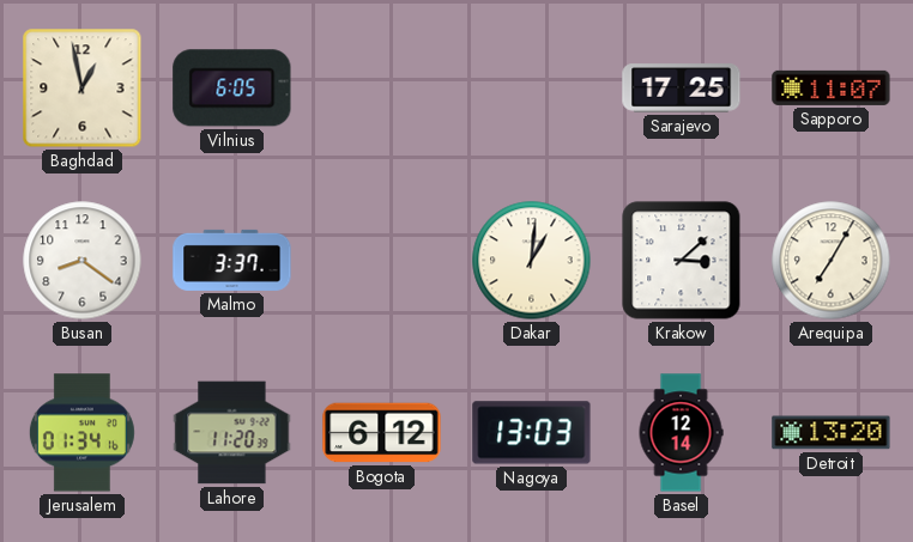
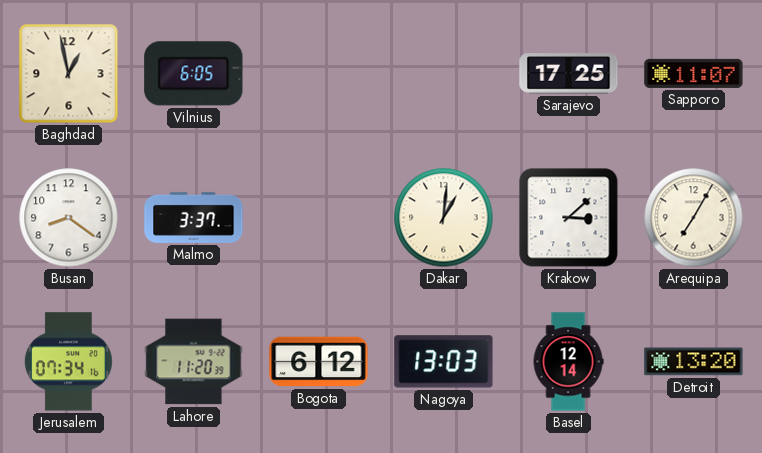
Jerusalem: 01:34 -> 07:34
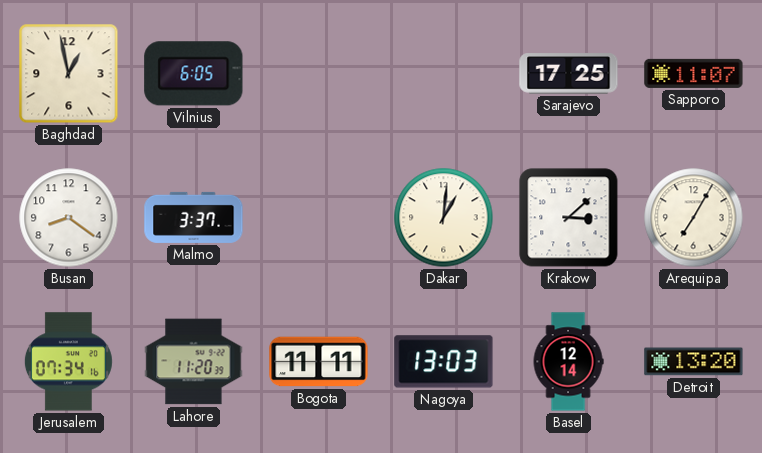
Bogota: 6:12 -> 11:11
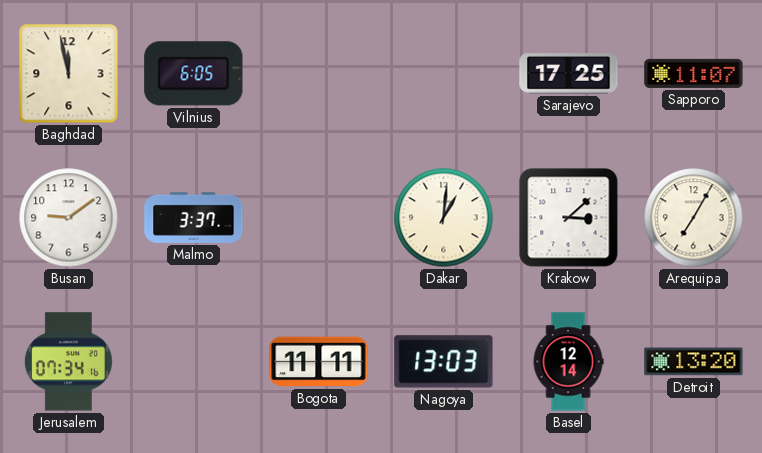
Baghdad: 12:58 -> 11:58
Busan: 8:21 -> 9:09
Lahore: 11:20 -> none
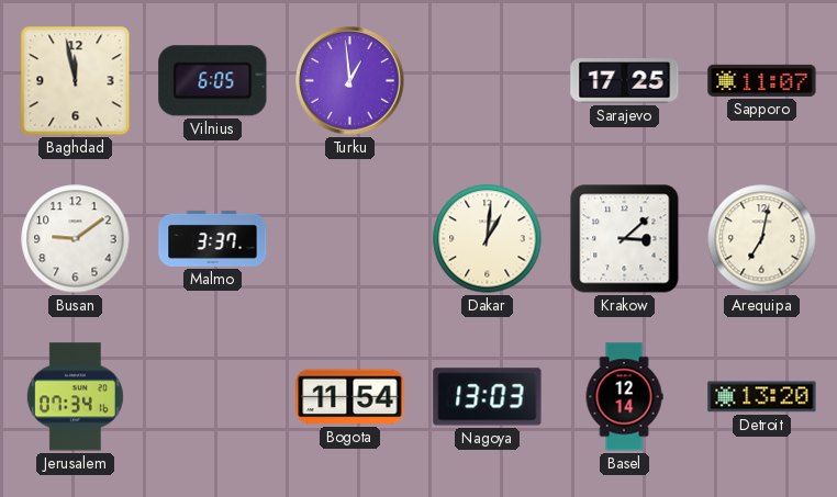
Turku: none -> 12:59
Arequipa: 7:05 -> 7:02
Bogota: 11:11 -> 11:54
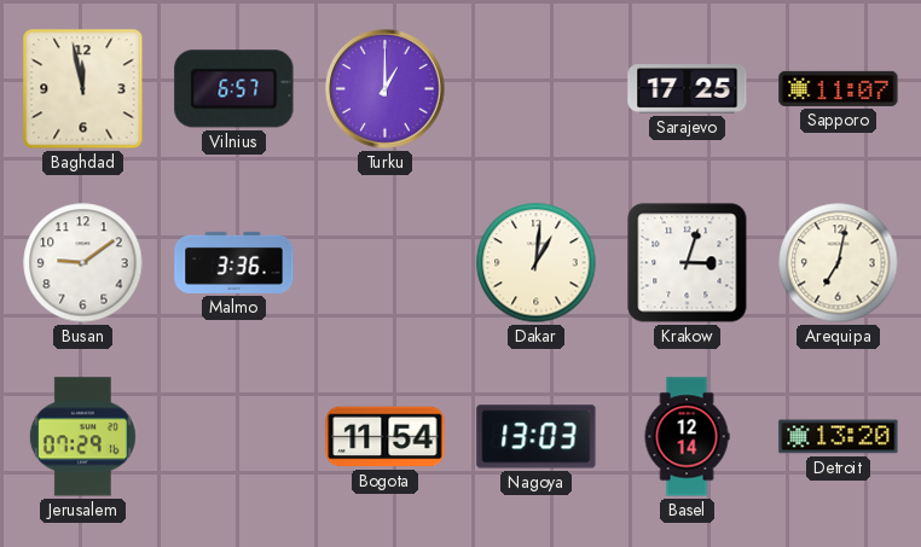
Vilnius: 6:05 -> 6:57
Turku: 12:59 -> 1:00
Malmo: 3:37 -> 3:36
Krakow: 3:08 -> 3:03
Jerusalem: 07:34 -> 07:29
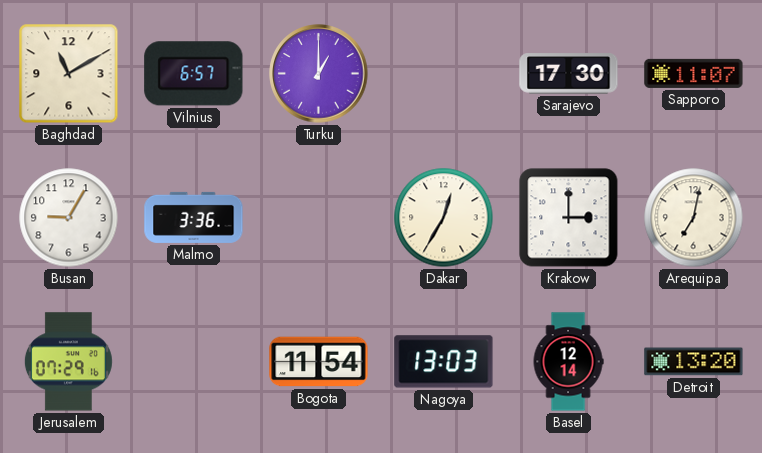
Baghdad: 11:58 -> 11:10
Sarajevo: 17:25 -> 17:30
Busan: 9:09 -> 9:05
Dakar: 1:01 -> 12:35
Krakow: 3:03 -> 3:00
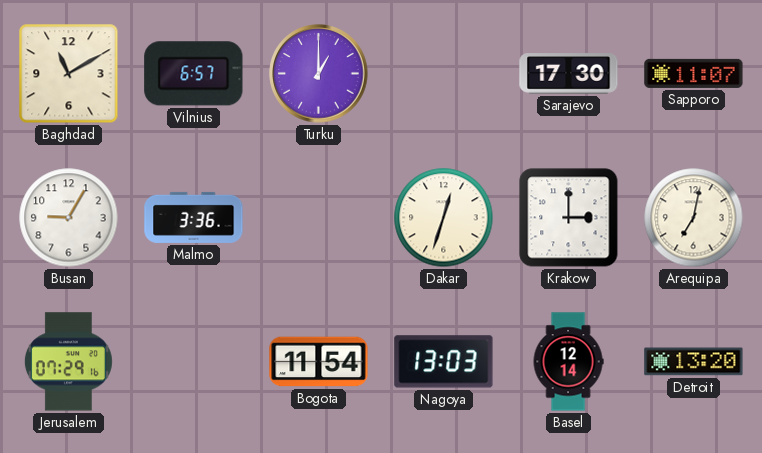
Dakar: 12:35 -> 12:33
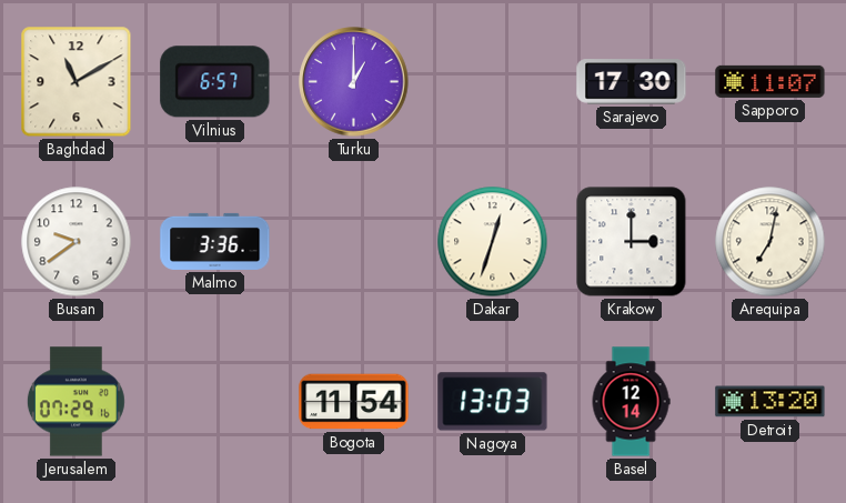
Busan: 9:05 -> 9:39
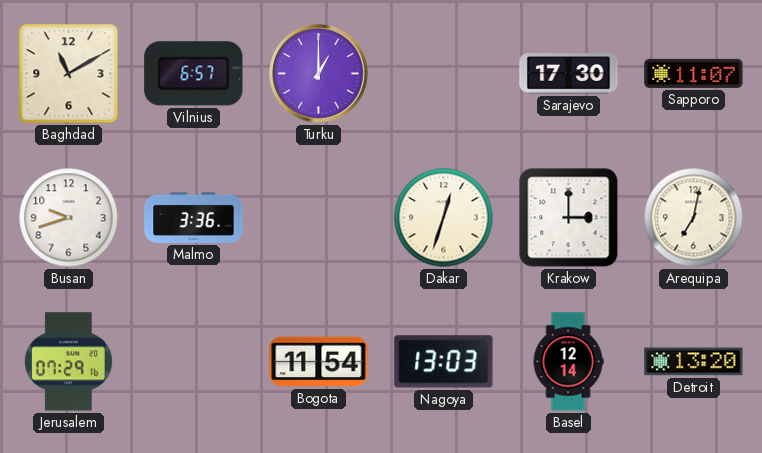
Busan: 9:39 -> 9:42
